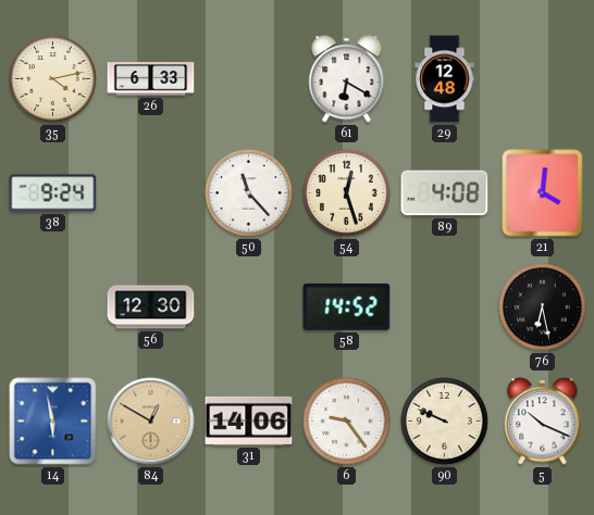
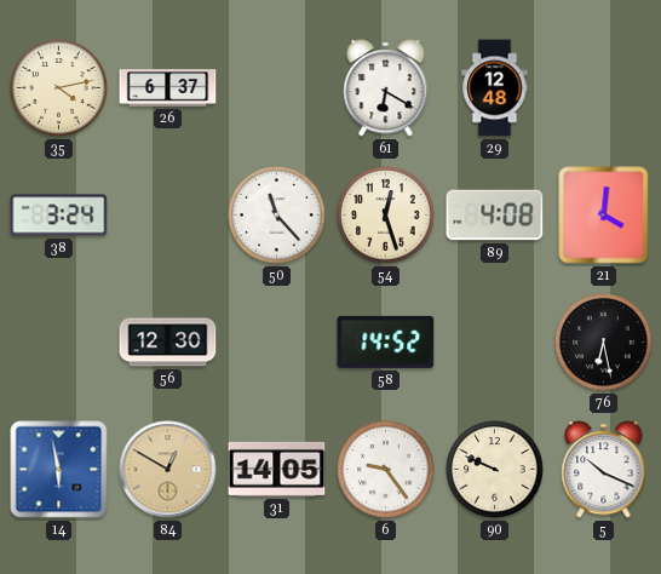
26: 6:33 -> 6:37
38: 9:24 -> 3:24
31: 14:06 -> 14:05
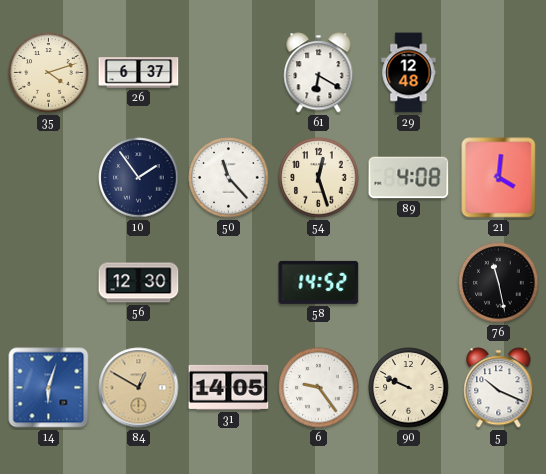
35: 4:13 -> 4:12
38: 3:24 -> none
10: none -> 1:54
76: 6:28 -> 11:28
14: 5:58 -> 6:03
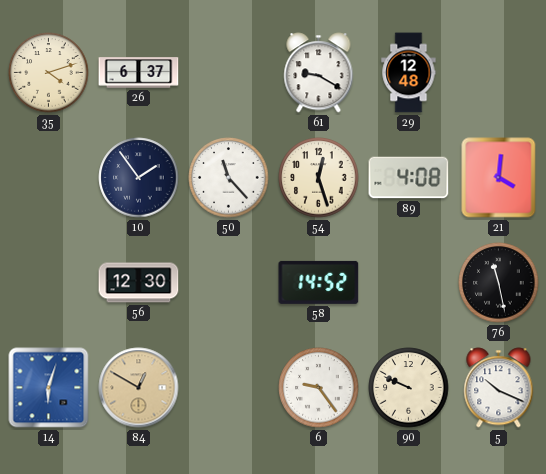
61: 6:20 -> 9:20
31: 14:05 -> none
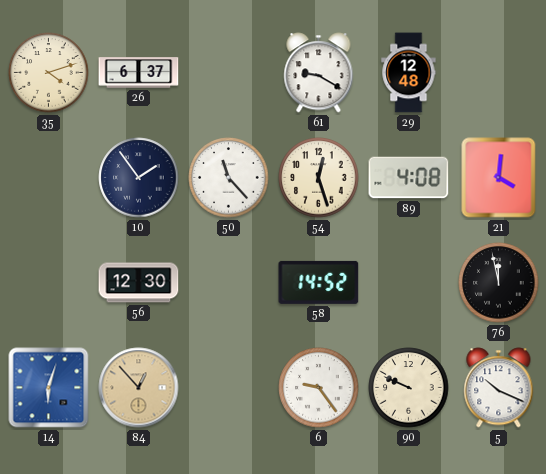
76: 11:28 -> 11:58
84: 12:50 -> 12:53
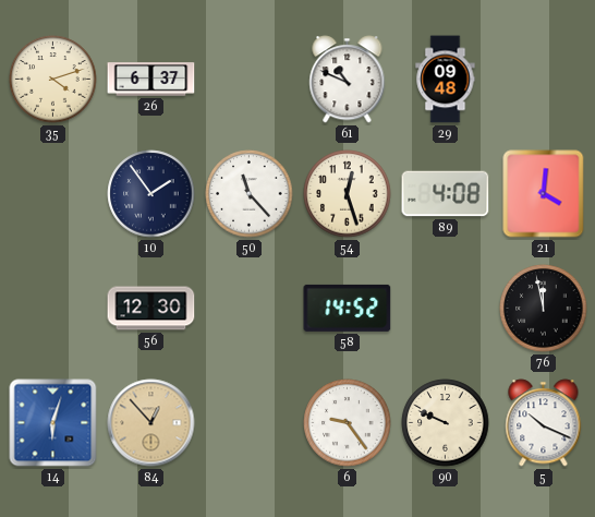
61: 9:20 -> 10:49
29: 12:48 -> 09:48
